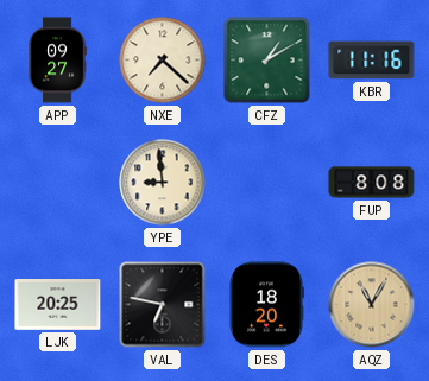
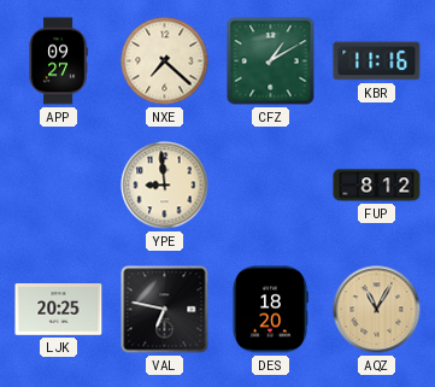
FUP: 8:08 -> 8:12
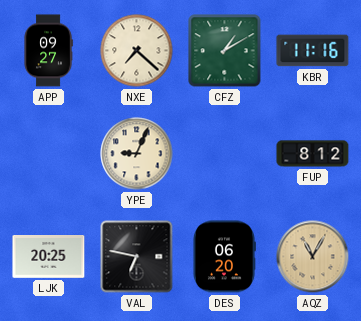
YPE: 8:59 -> 9:04
DES: 18:20 -> 06:20
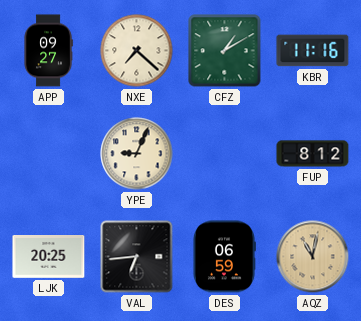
VAL: 6:47 -> 6:44
DES: 06:20 -> 06:59
AQZ: 11:05 -> 11:02
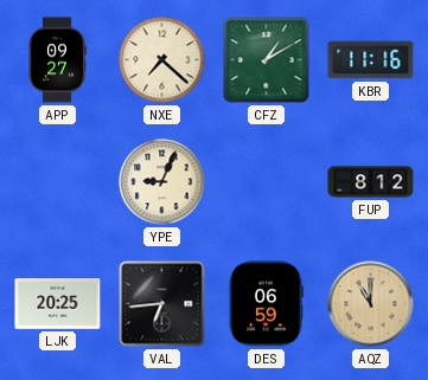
AQZ: 11:02 -> 11:00
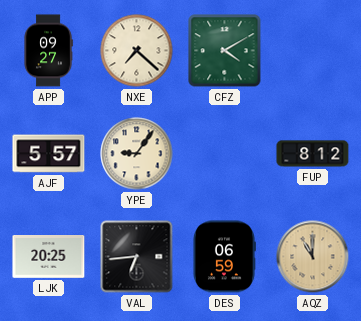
CFZ: 1:10 -> 4:10
KBR: 11:16 -> none
AJF: none -> 5:57
YPE: 9:04 -> 9:06
